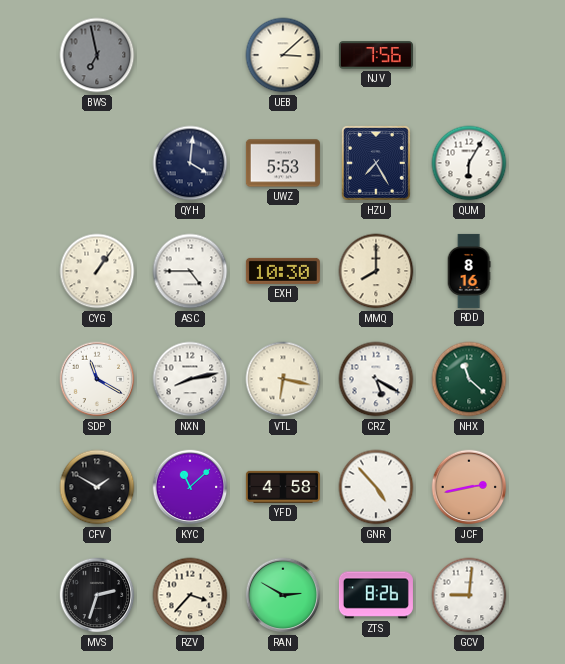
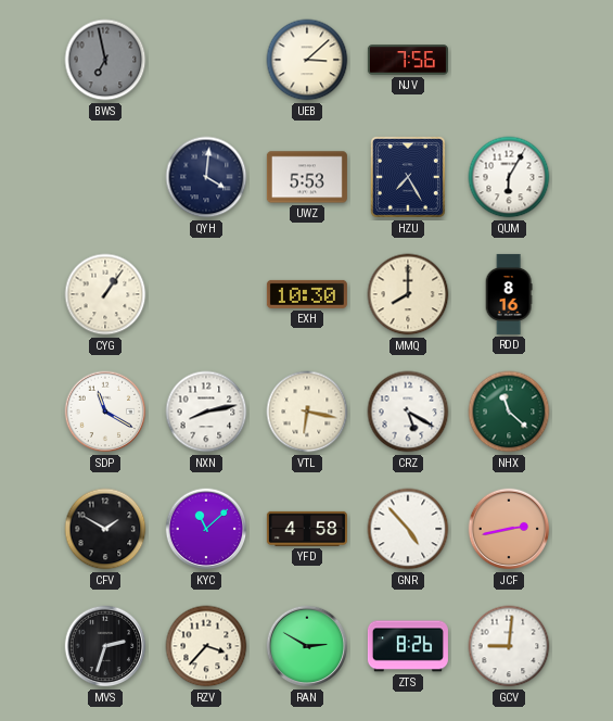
ASC: 4:45 -> none
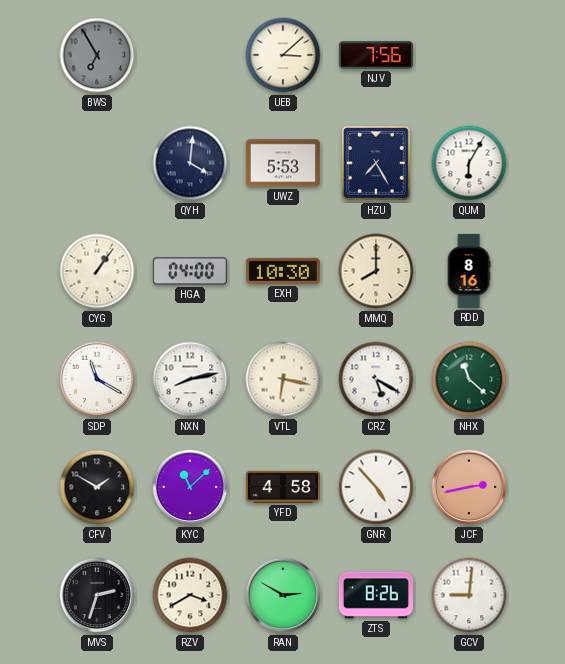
BWS: 6:58 -> 6:55
HGA: none -> 04:00
RZV: 3:37 -> 3:40
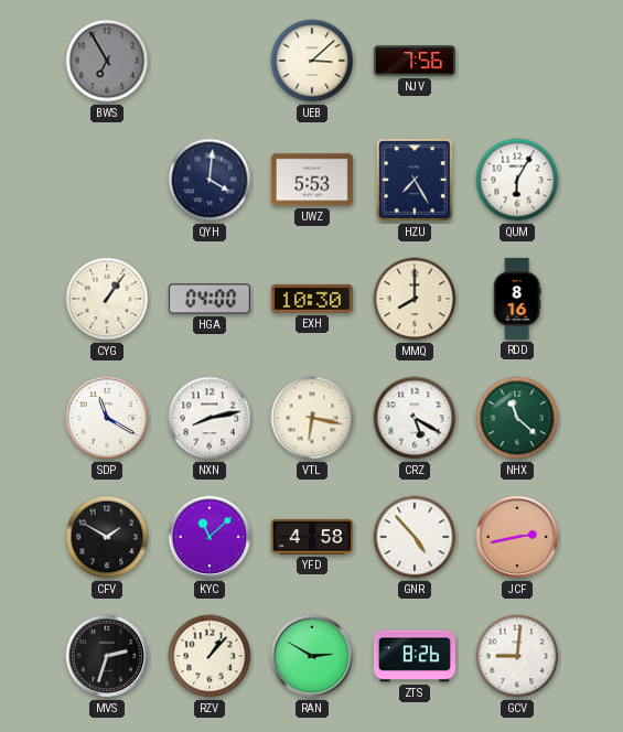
RZV: 3:40 -> 1:07
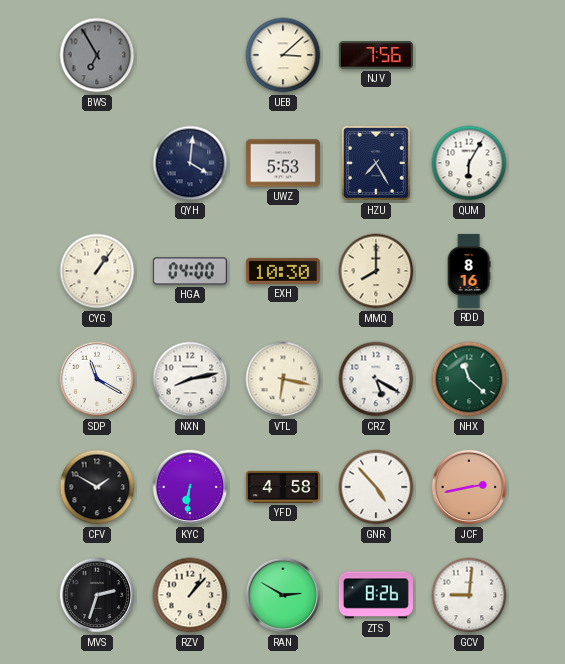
KYC: 11:08 -> 6:31
